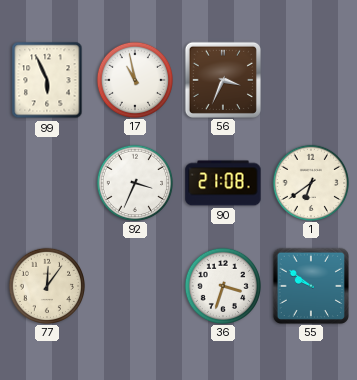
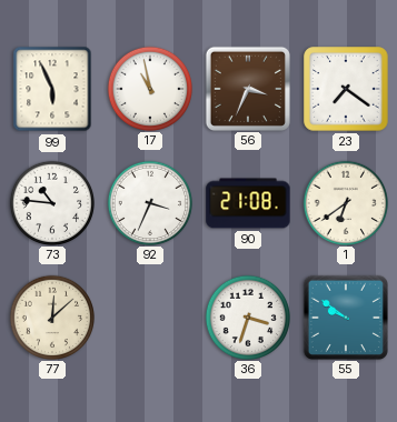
23: none -> 7:21
73: none -> 10:46
77: 12:06 -> 12:08
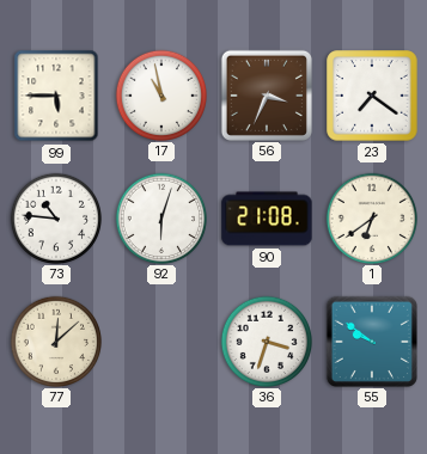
99: 5:56 -> 5:45
92: 3:34 -> 6:03
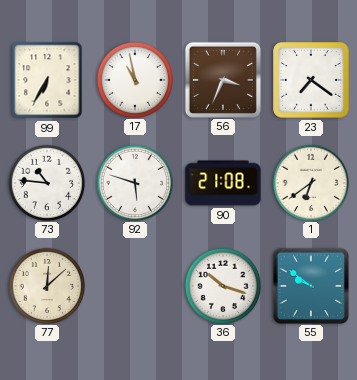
99: 5:45 -> 6:35
92: 6:03 -> 5:48
36: 3:33 -> 10:18
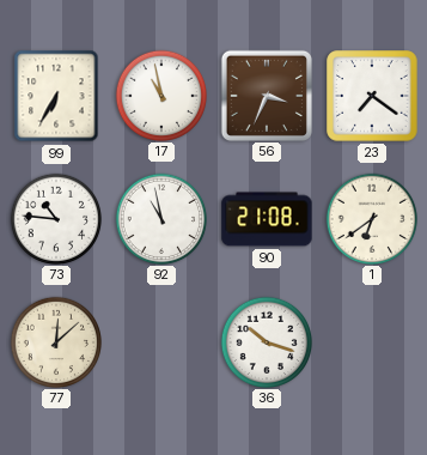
92: 5:48 -> 10:58
55: 9:51 -> none
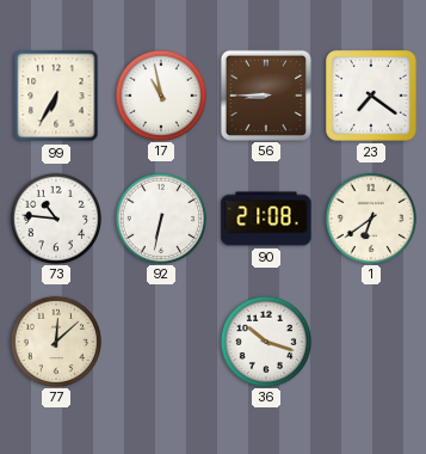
56: 3:34 -> 8:45
92: 10:58 -> 6:32
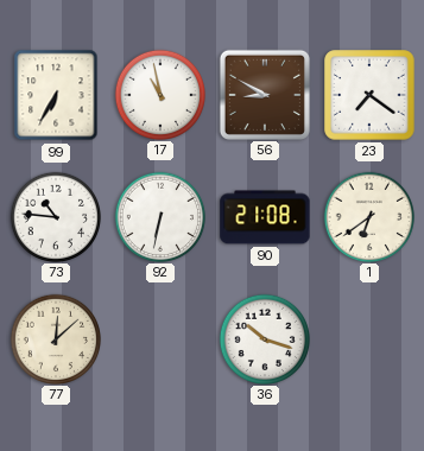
56: 8:45 -> 8:50
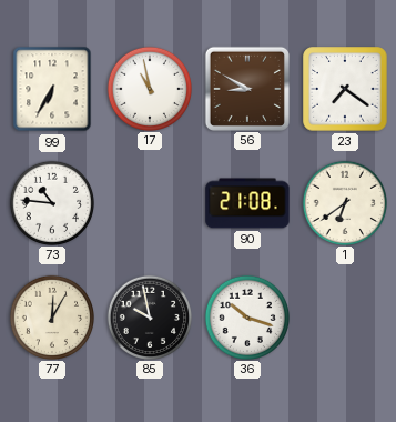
92: 6:32 -> none
77: 12:08 -> 12:05
85: none -> 9:58
